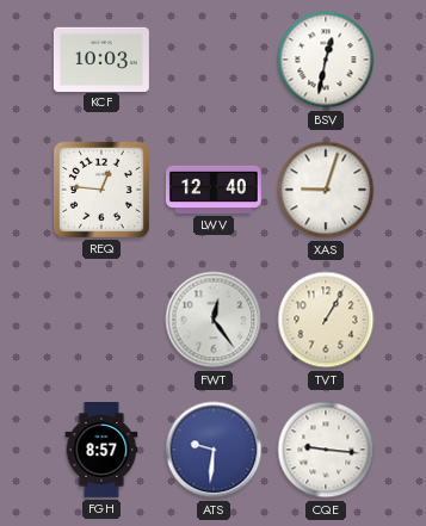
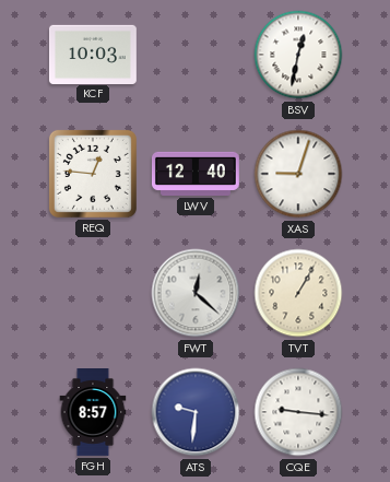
FWT: 12:24 -> 12:22
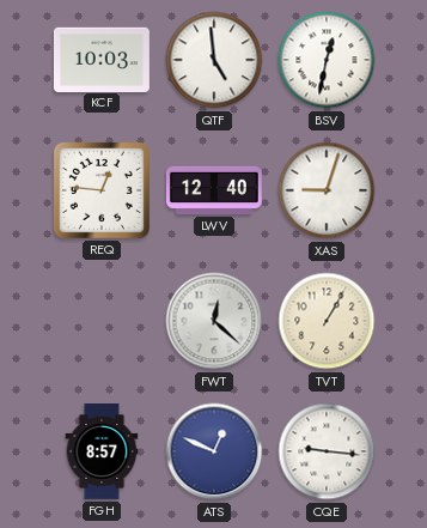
QTF: none -> 4:59
ATS: 9:31 -> 12:49
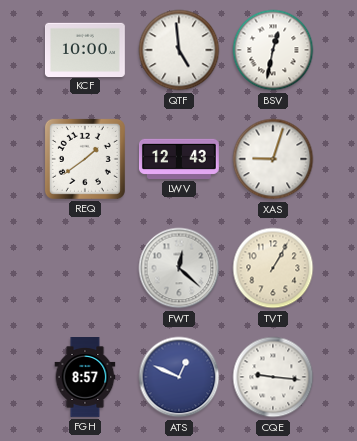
KCF: 10:03 -> 10:00
REQ: 12:46 -> 1:39
LWV: 12:40 -> 12:43
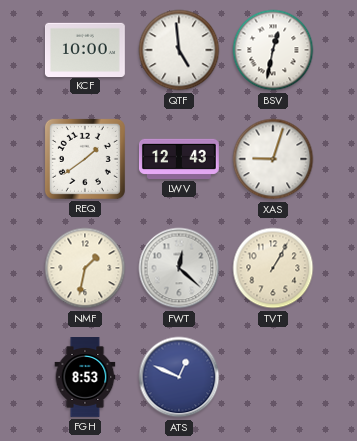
NMF: none -> 1:32
FGH: 8:57 -> 8:53
CQE: 9:16 -> none
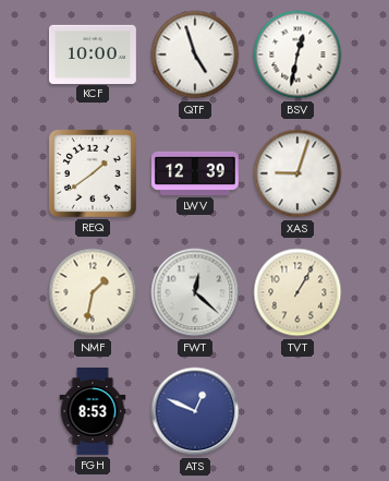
QTF: 4:59 -> 4:57
LWV: 12:43 -> 12:39
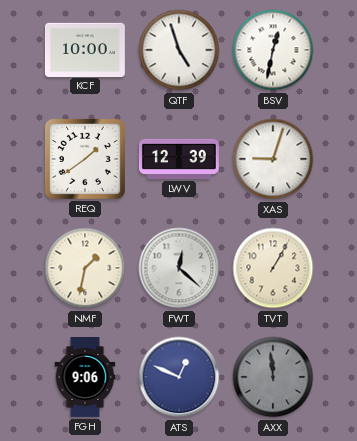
FGH: 8:53 -> 9:06
AXX: none -> 11:59
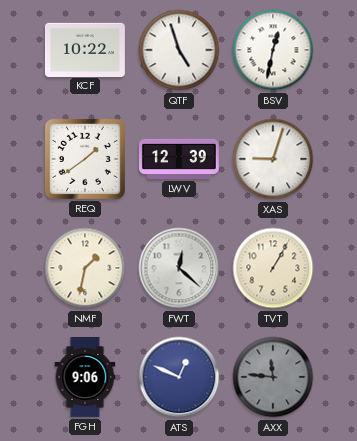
KCF: 10:00 -> 10:22
AXX: 11:59 -> 11:46
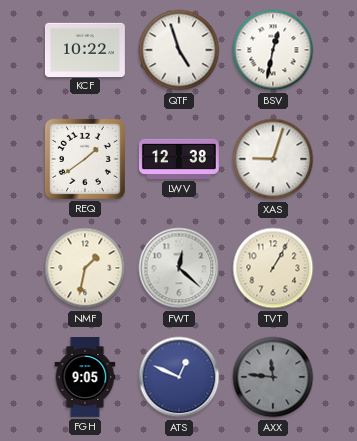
LWV: 12:39 -> 12:38
FGH: 9:06 -> 9:05
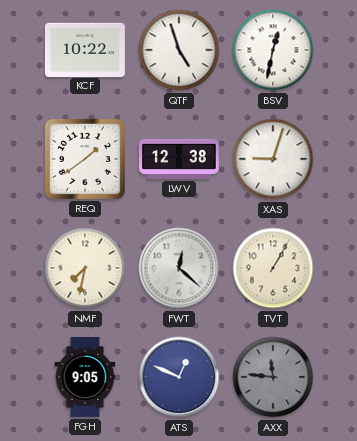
NMF: 1:32 -> 7:32
